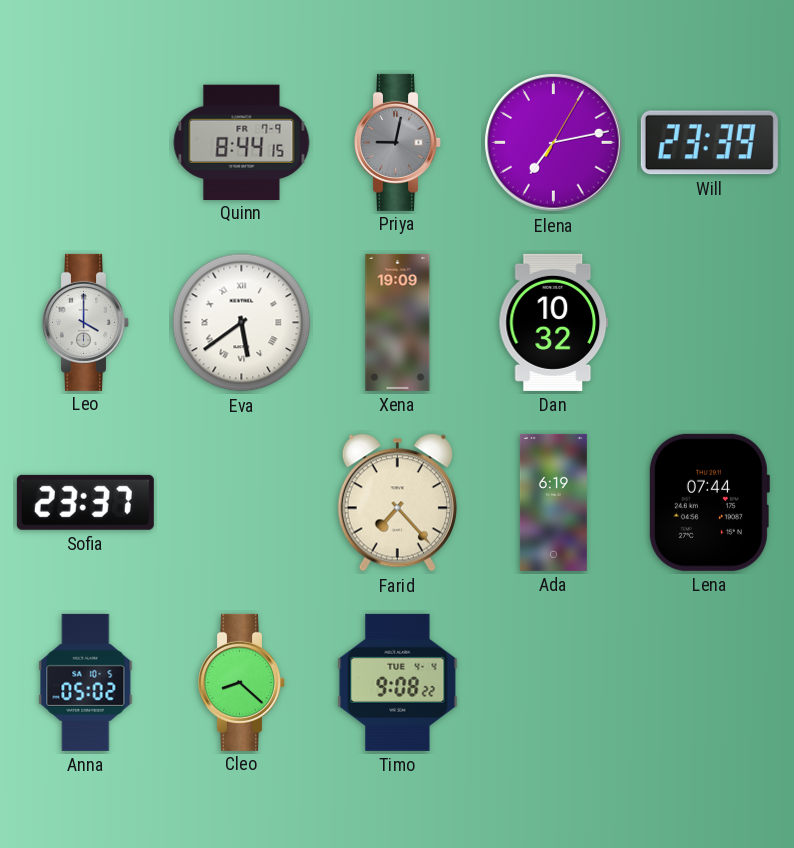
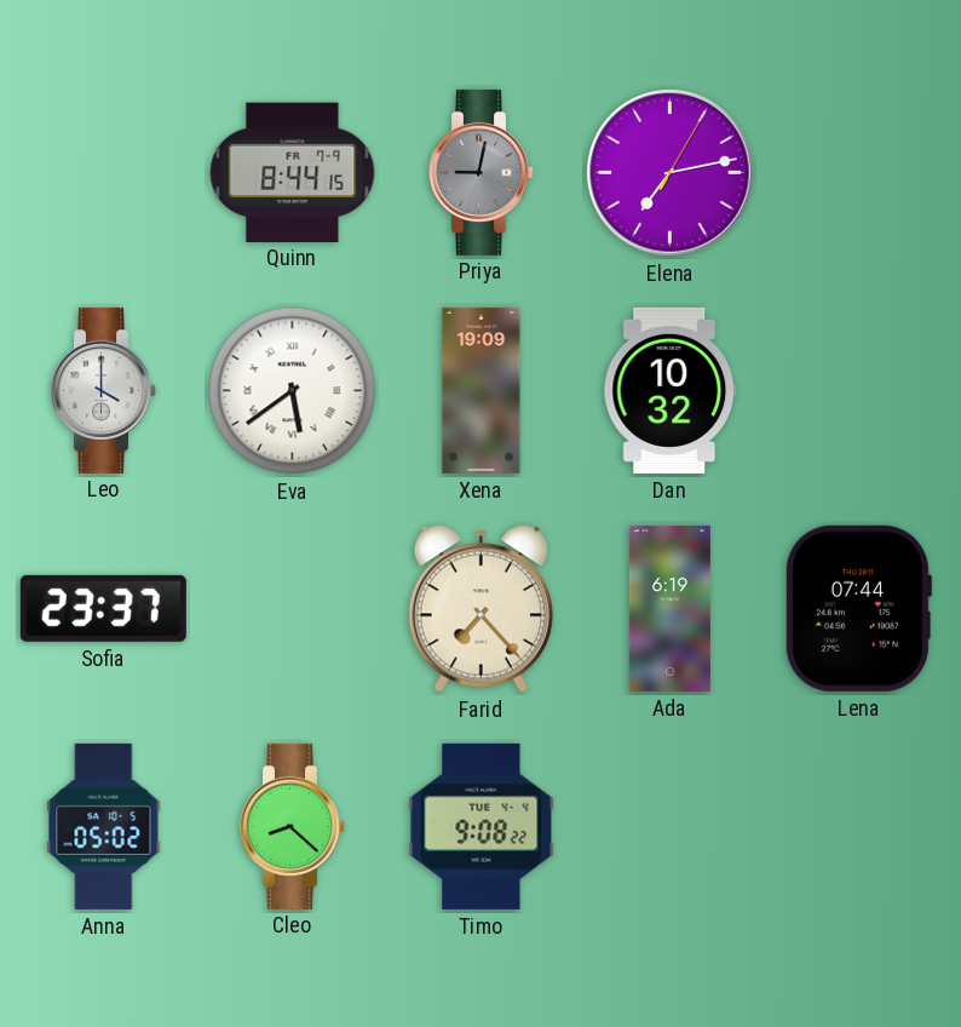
Will: 23:39 -> none
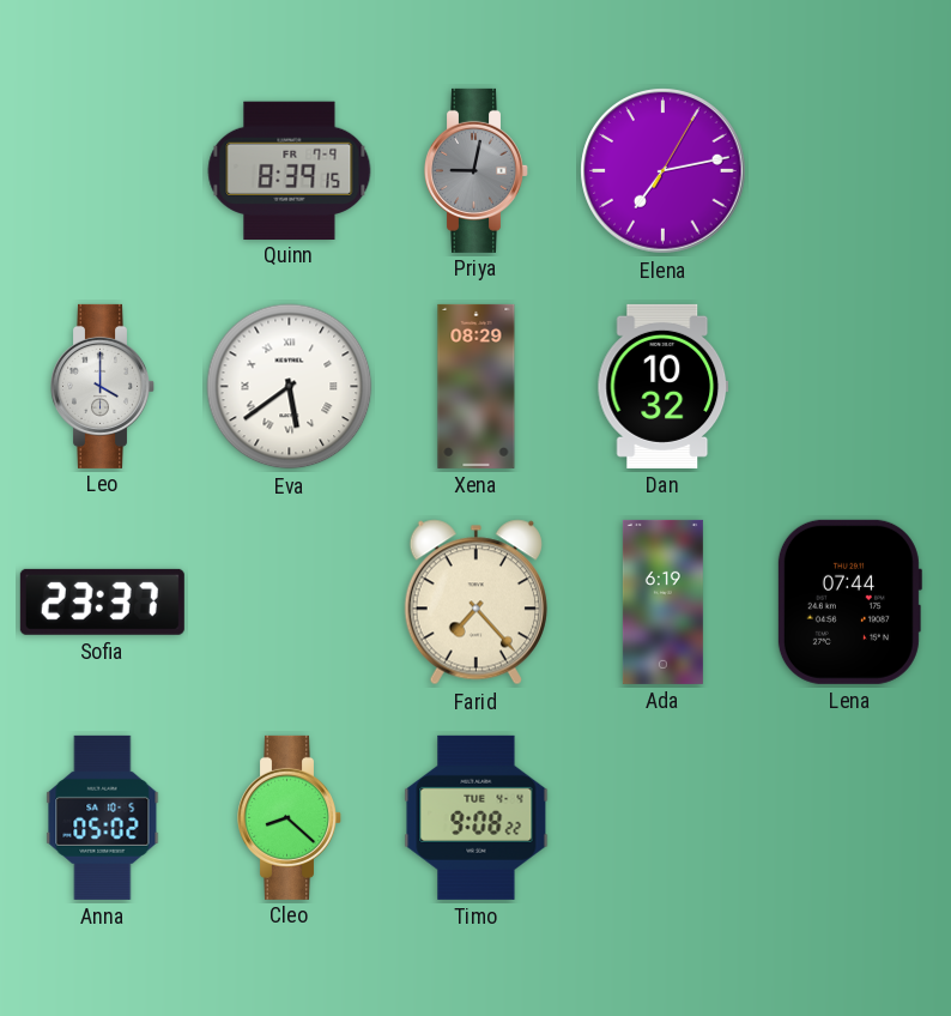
Quinn: 8:44 -> 8:39
Xena: 19:09 -> 08:29
